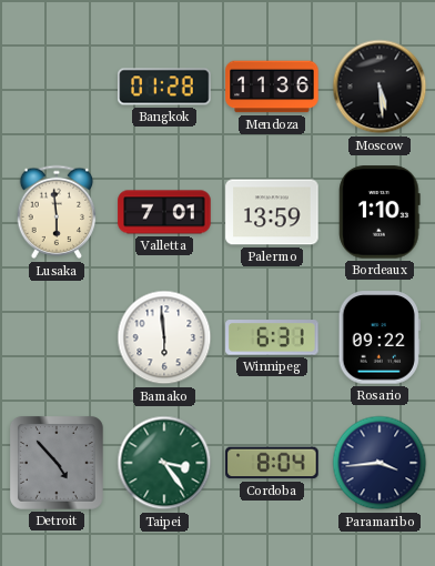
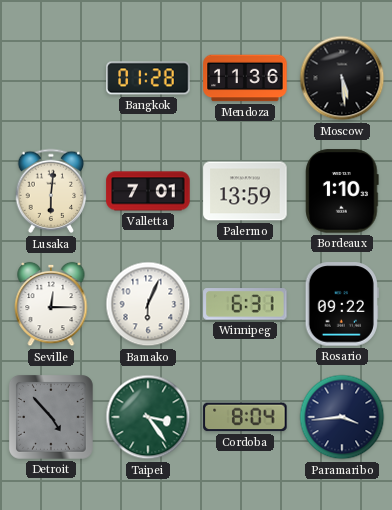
Lusaka: 5:59 -> 6:01
Seville: none -> 12:15
Bamako: 5:59 -> 6:04
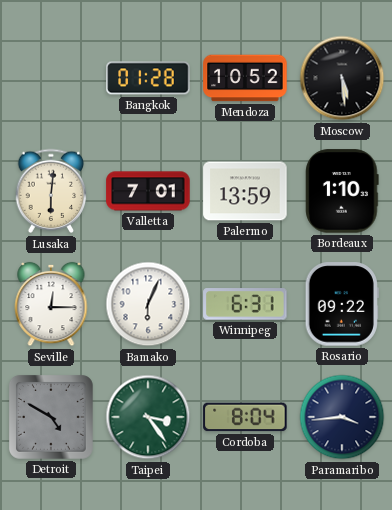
Mendoza: 11:36 -> 10:52
Detroit: 4:53 -> 4:50
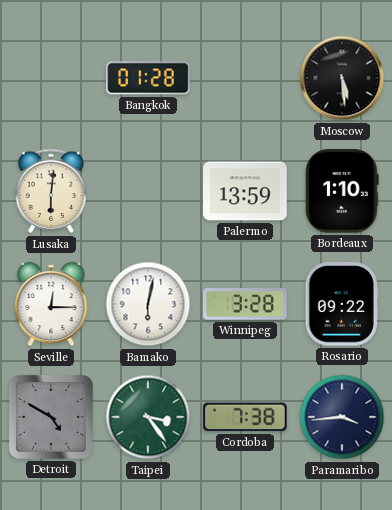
Mendoza: 10:52 -> none
Valletta: 7:01 -> none
Bamako: 6:04 -> 6:02
Winnipeg: 6:31 -> 3:28
Cordoba: 8:04 -> 7:38
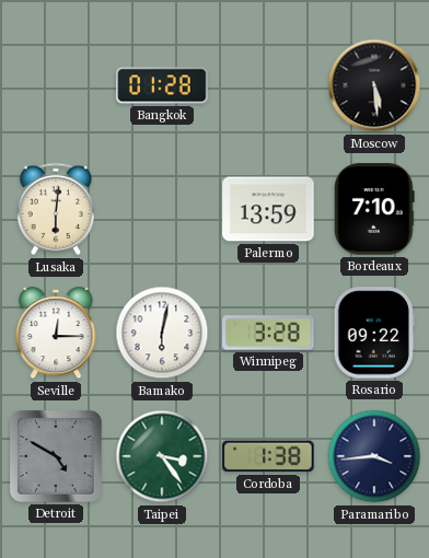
Bordeaux: 1:10 -> 7:10
Cordoba: 7:38 -> 1:38
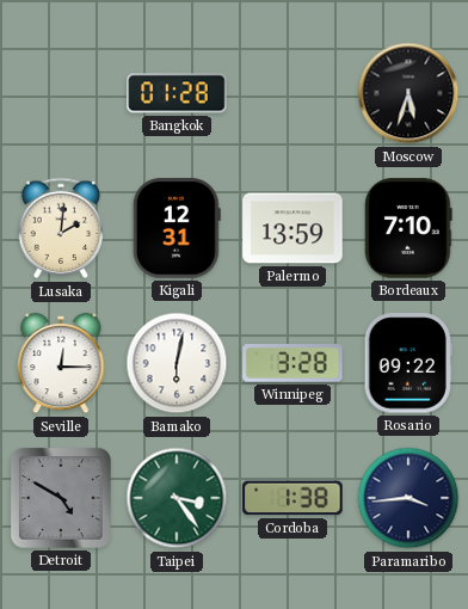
Moscow: 5:29 -> 5:33
Lusaka: 6:01 -> 2:01
Kigali: none -> 12:31
